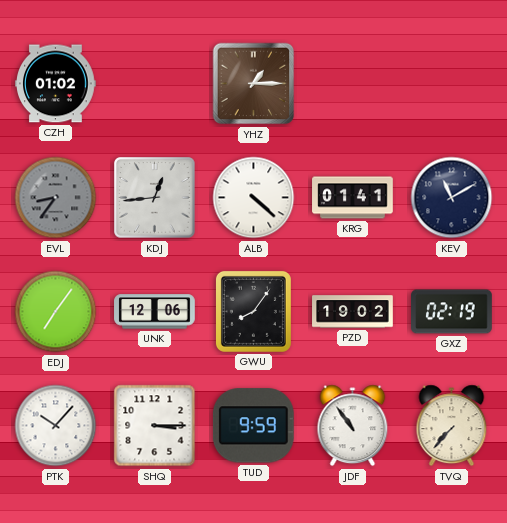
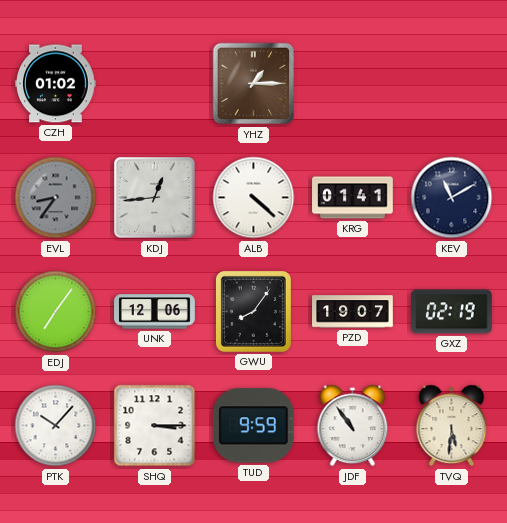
PZD: 19:02 -> 19:07
TVQ: 7:37 -> 5:31
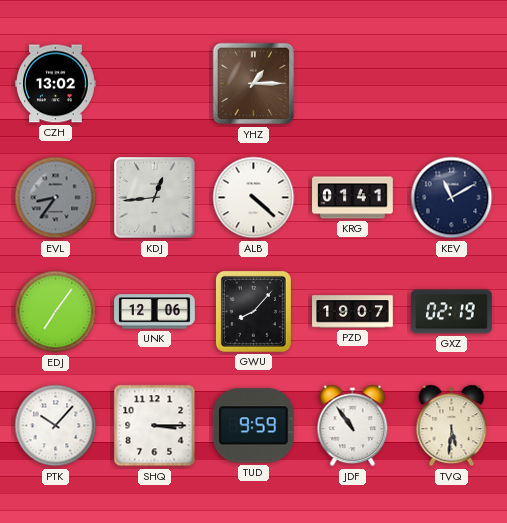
CZH: 01:02 -> 13:02
GWU: 8:06 -> 8:07
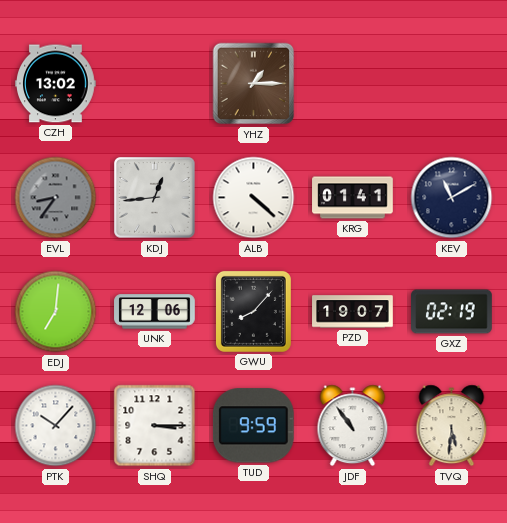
EDJ: 7:06 -> 7:01
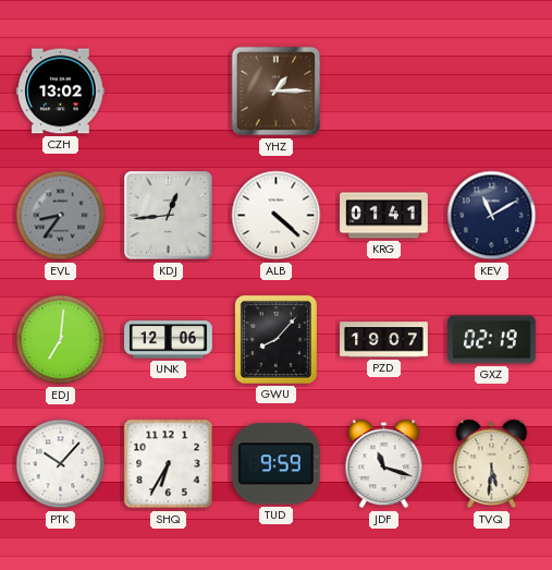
SHQ: 3:15 -> 6:35
JDF: 10:54 -> 11:18
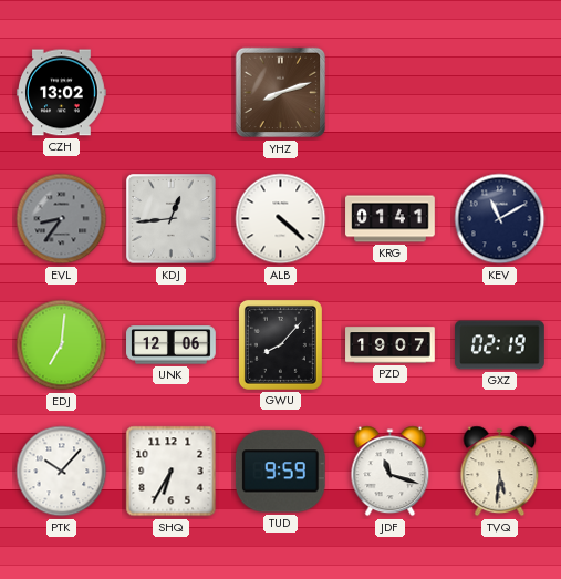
YHZ: 1:15 -> 8:12
